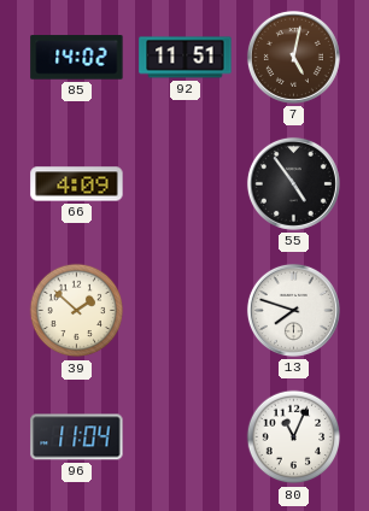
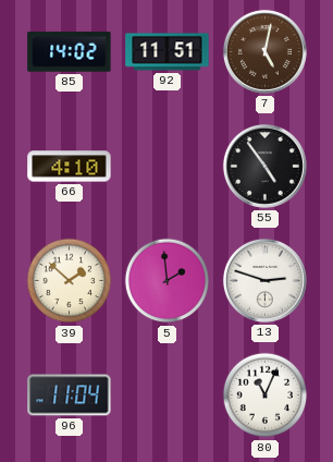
66: 4:09 -> 4:10
5: none -> 1:59
13: 7:48 -> 2:48
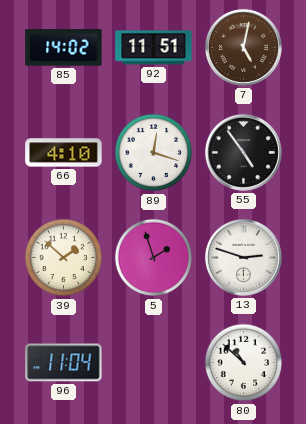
89: none -> 12:18
5: 1:59 -> 1:57
80: 11:04 -> 10:52
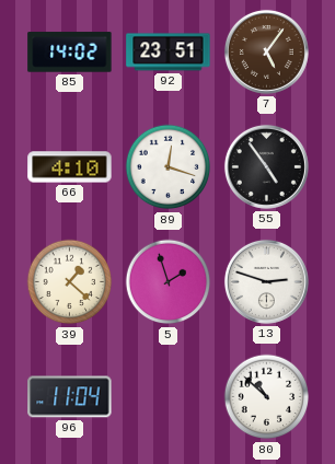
92: 11:51 -> 23:51
7: 5:02 -> 5:06
39: 1:52 -> 1:22
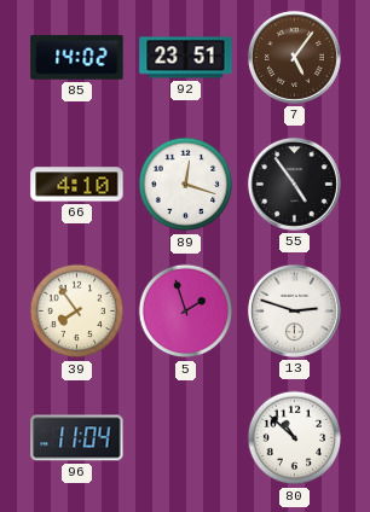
39: 1:22 -> 7:54
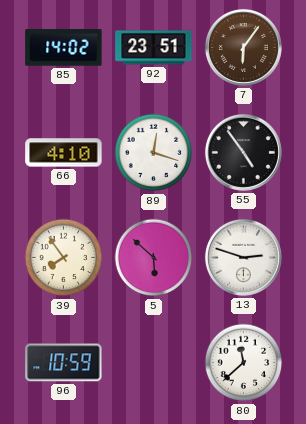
7: 5:06 -> 6:06
5: 1:57 -> 5:52
96: 11:04 -> 10:59
80: 10:52 -> 11:38
